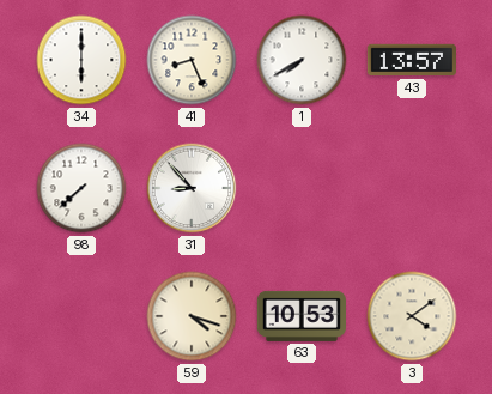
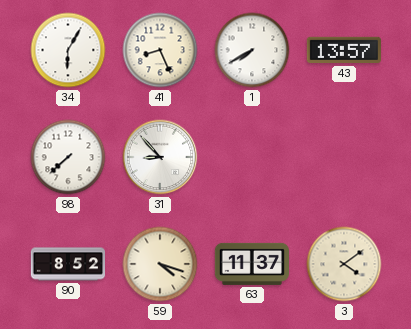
34: 6:00 -> 6:05
90: none -> 8:52
63: 10:53 -> 11:37
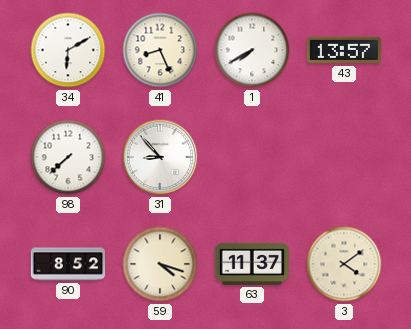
34: 6:05 -> 6:10
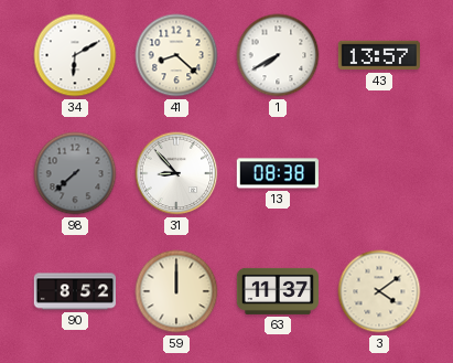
41: 8:26 -> 8:22
98 dial: white -> grey
13: none -> 08:38
59: 4:18 -> 12:00
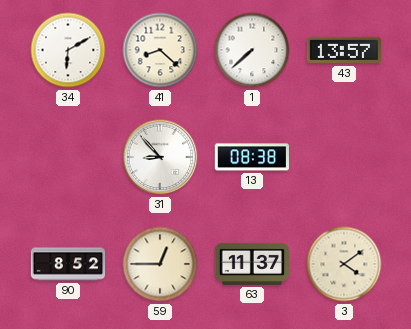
1: 7:40 -> 7:38
98: 7:38 -> none
59: 12:00 -> 12:45
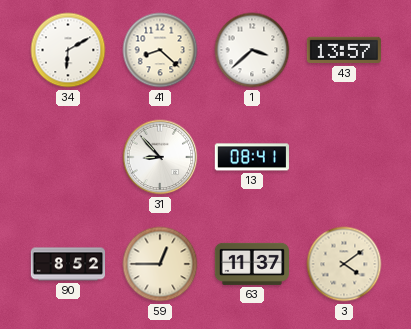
1: 7:38 -> 3:38
13: 08:38 -> 08:41
